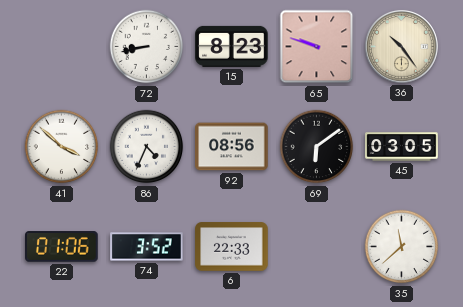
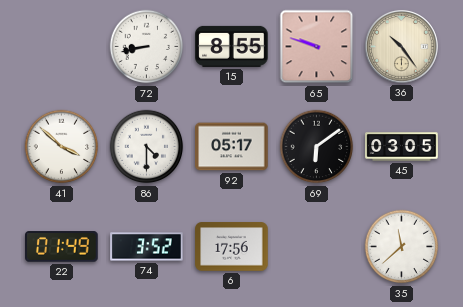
15: 8:23 -> 8:55
86: 4:34 -> 4:30
92: 08:56 -> 05:17
22: 01:06 -> 01:49
6: 22:33 -> 17:56
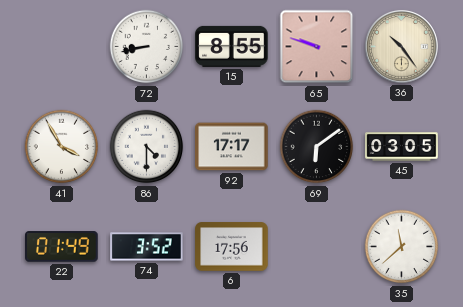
41: 3:52 -> 3:55
92: 05:17 -> 17:17
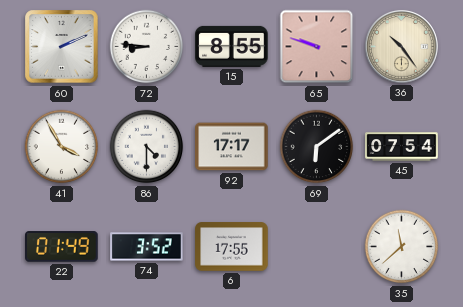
60: none -> 2:11
72: 8:43 -> 8:46
45: 03:05 -> 07:54
6: 17:56 -> 17:55
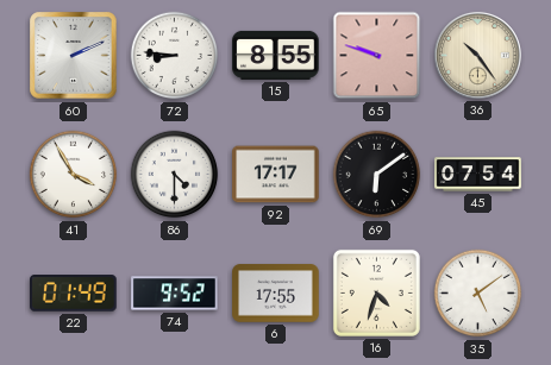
74: 3:52 -> 9:52
16: none -> 4:33
35: 11:38 -> 5:09
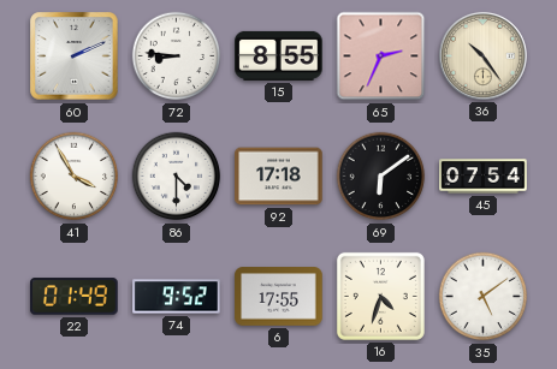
65: 9:48 -> 2:34
92: 17:17 -> 17:18
